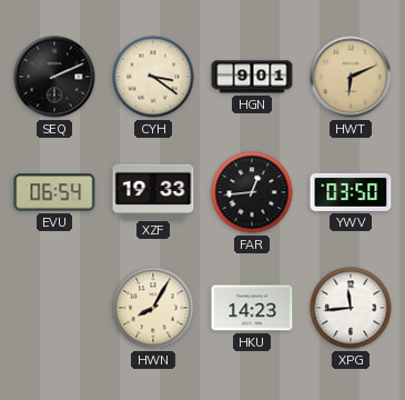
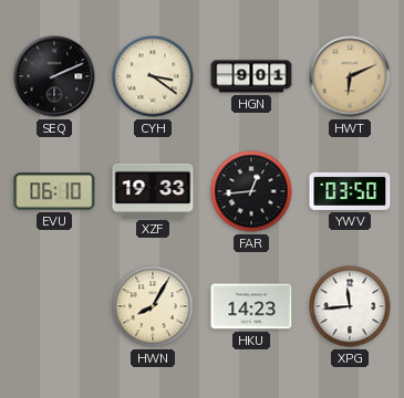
EVU: 06:54 -> 06:10
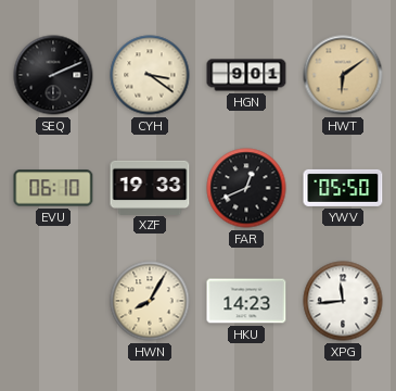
HWT: 6:11 -> 6:09
FAR: 12:44 -> 12:41
YWV: 03:50 -> 05:50
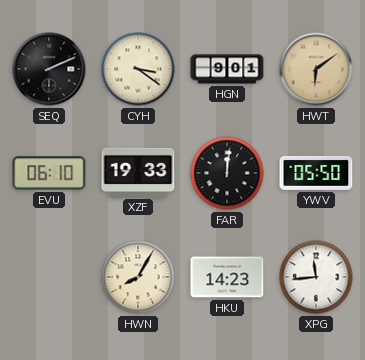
FAR: 12:41 -> 12:01
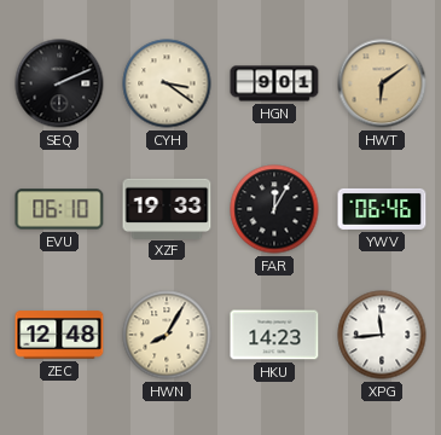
FAR: 12:01 -> 12:05
YWV: 05:50 -> 06:46
ZEC: none -> 12:48
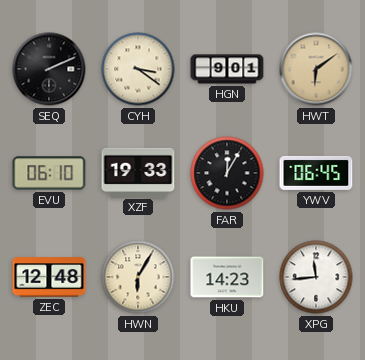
YWV: 06:46 -> 06:45
HWN: 8:05 -> 6:05
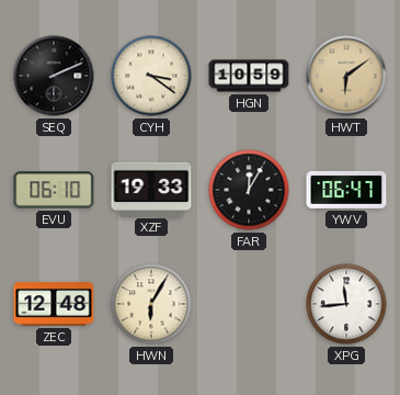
HGN: 9:01 -> 10:59
YWV: 06:45 -> 06:47
HKU: 14:23 -> none
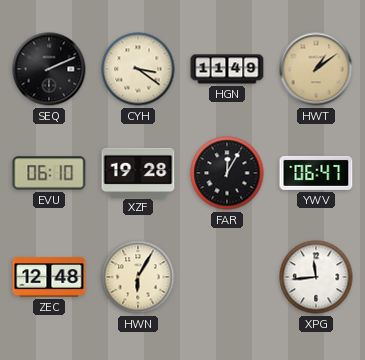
HGN: 10:59 -> 11:49
HWT: 6:09 -> 1:09
XZF: 19:33 -> 19:28
